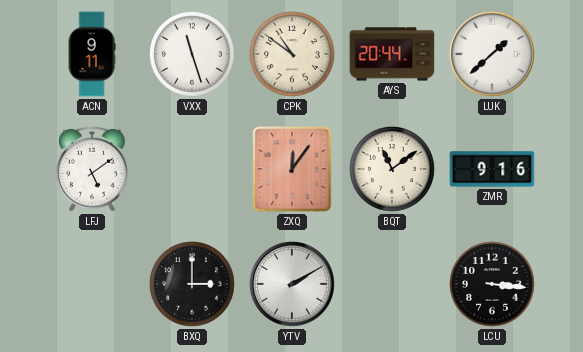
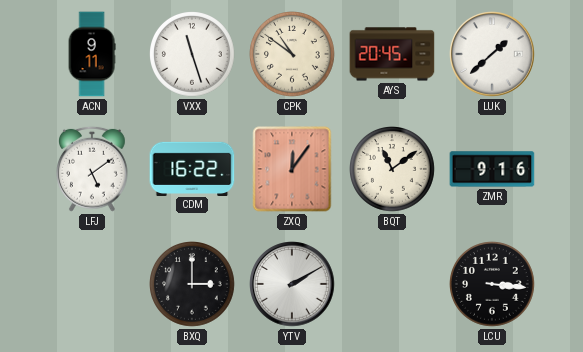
AYS: 20:44 -> 20:45
CDM: none -> 16:22
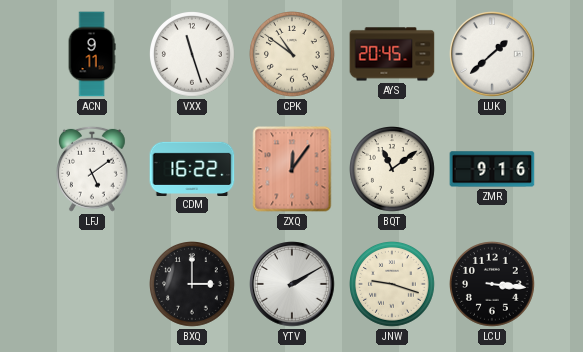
JNW: none -> 9:18
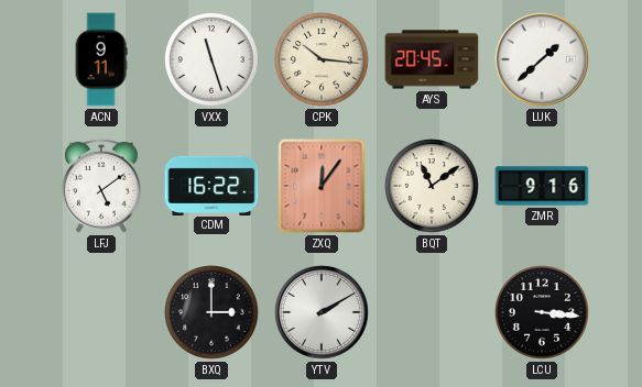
CPK: 10:51 -> 10:16
JNW: 9:18 -> none
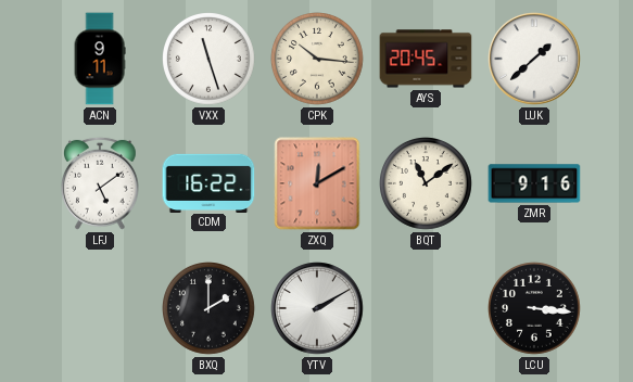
ZXQ: 12:06 -> 12:10
BXQ: 3:00 -> 2:00
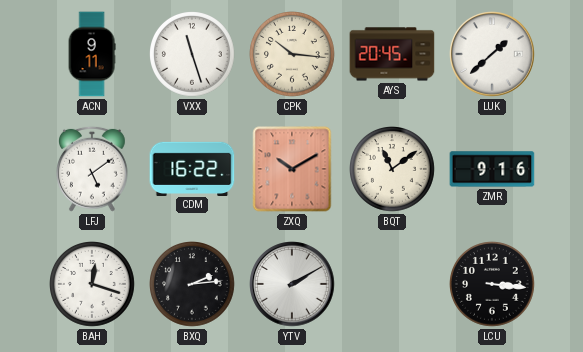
ZXQ: 12:10 -> 10:10
BAH: none -> 12:18
BXQ: 2:00 -> 2:14
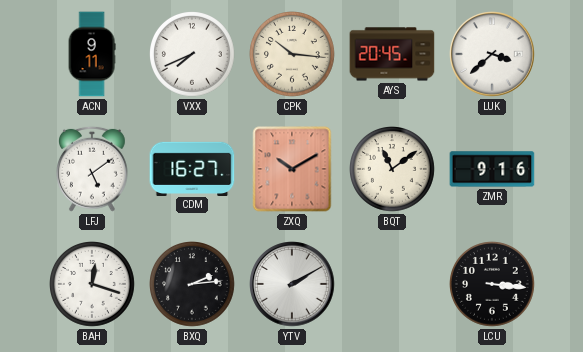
VXX: 11:27 -> 7:41
LUK: 1:38 -> 3:38
CDM: 16:22 -> 16:27
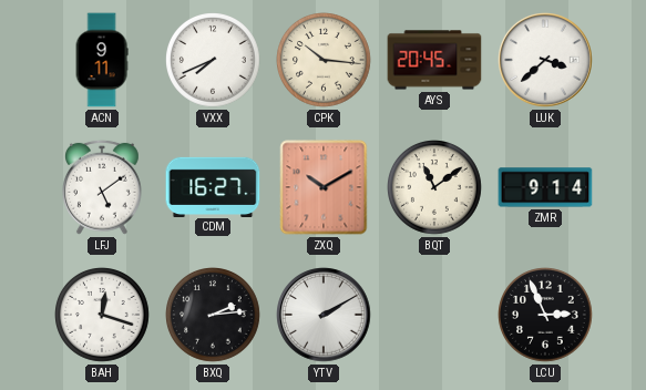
ZMR: 9:16 -> 9:14
LCU: 3:16 -> 2:56
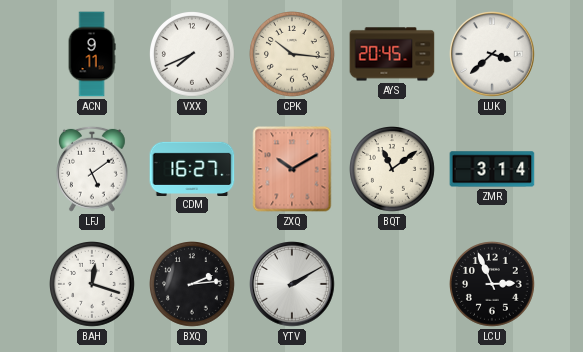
ZMR: 9:14 -> 3:14
